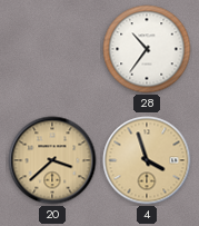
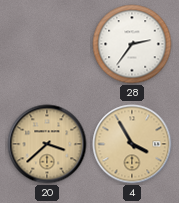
28: 10:36 -> 2:36
4: 3:57 -> 3:55
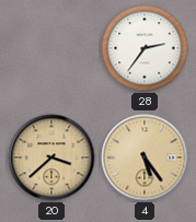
4: 3:55 -> 5:24
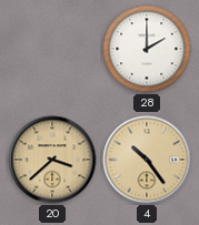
28: 2:36 -> 2:00
4: 5:24 -> 10:24
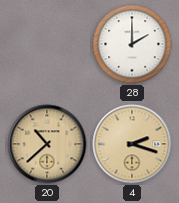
20: 3:38 -> 10:38
4: 10:24 -> 2:18
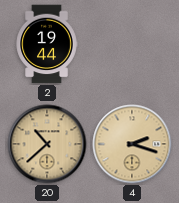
2: none -> 19:44
28: 2:00 -> none
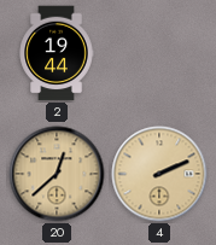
20: 10:38 -> 12:38
4: 2:18 -> 2:11
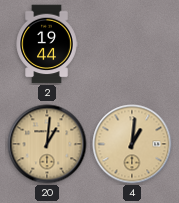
20: 12:38 -> 1:01
4: 2:11 -> 1:01
